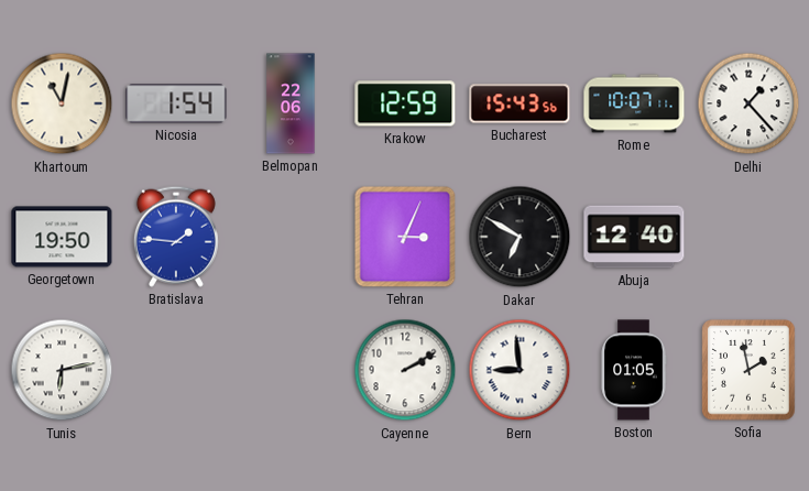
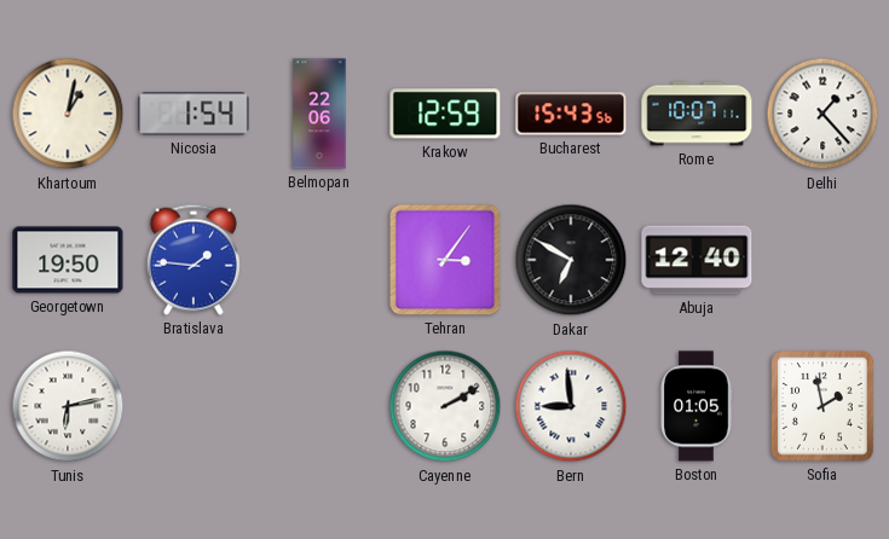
Khartoum: 11:02 -> 1:02
Tehran: 3:04 -> 3:06
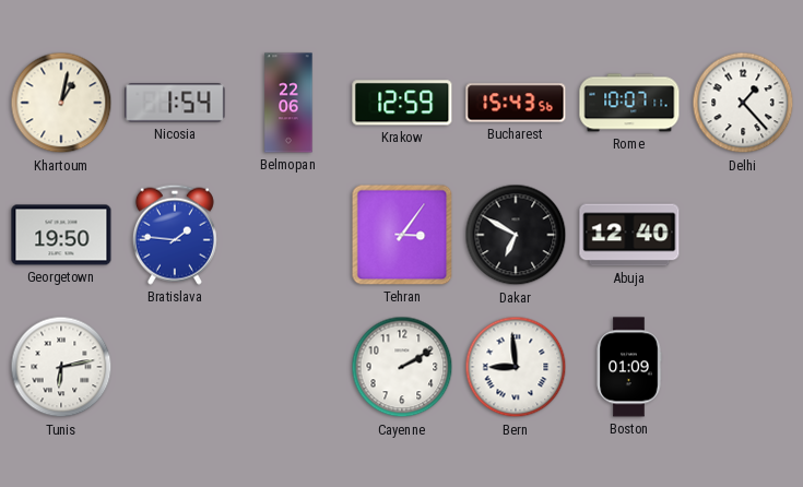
Boston: 01:05 -> 01:09
Sofia: 1:58 -> none
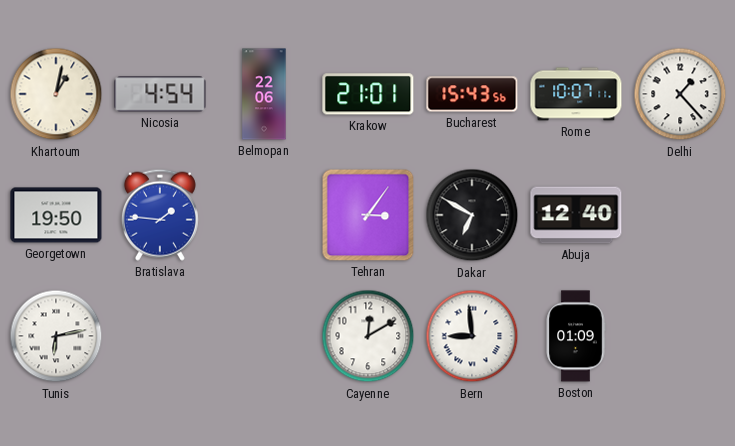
Nicosia: 1:54 -> 4:54
Krakow: 12:59 -> 21:01
Cayenne: 2:10 -> 12:10
